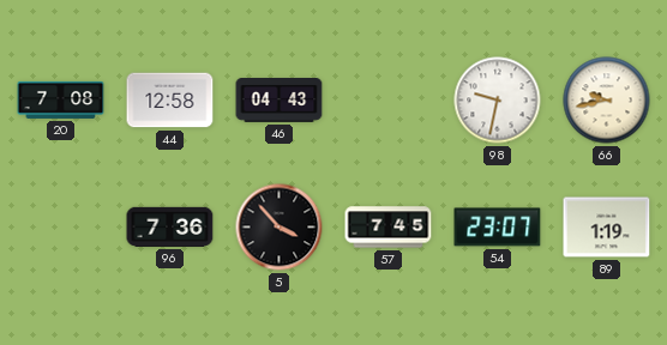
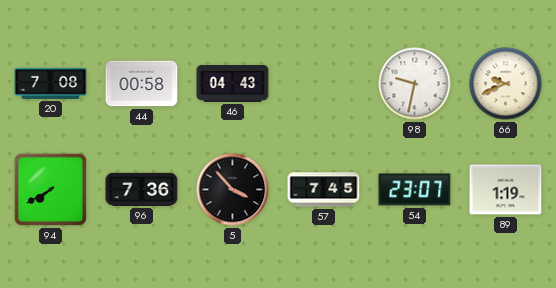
44: 12:58 -> 00:58
66: 9:43 -> 9:41
94: none -> 7:40
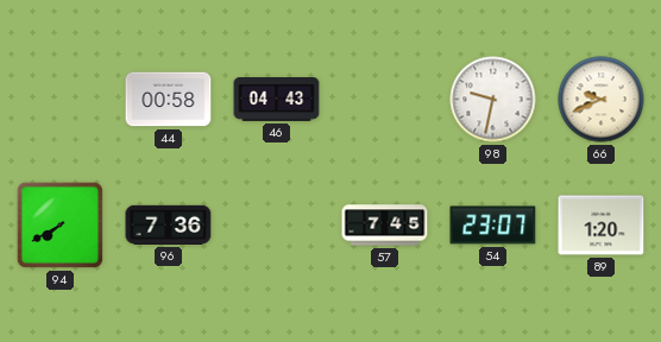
20: 7:08 -> none
5: 3:53 -> none
89: 1:19 -> 1:20
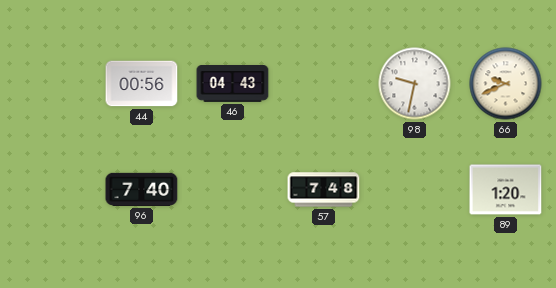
44: 00:58 -> 00:56
94: 7:40 -> none
96: 7:36 -> 7:40
57: 7:45 -> 7:48
54: 23:07 -> none
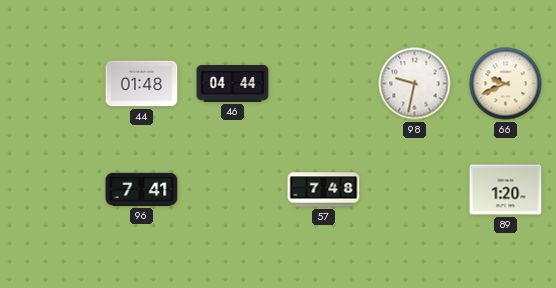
44: 00:56 -> 01:48
46: 04:43 -> 04:44
96: 7:40 -> 7:41
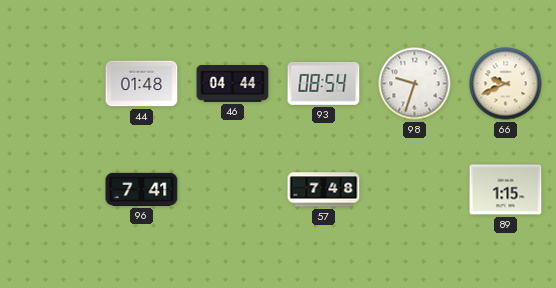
93: none -> 08:54
98: 9:32 -> 9:33
89: 1:20 -> 1:15
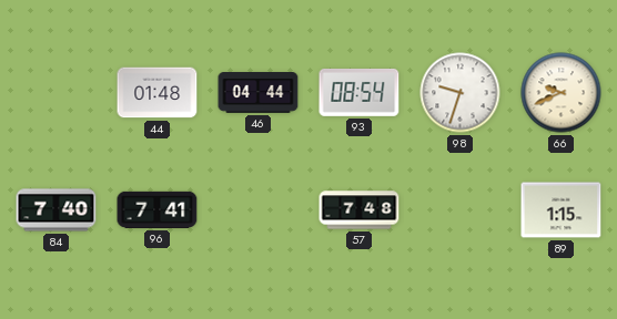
84: none -> 7:40
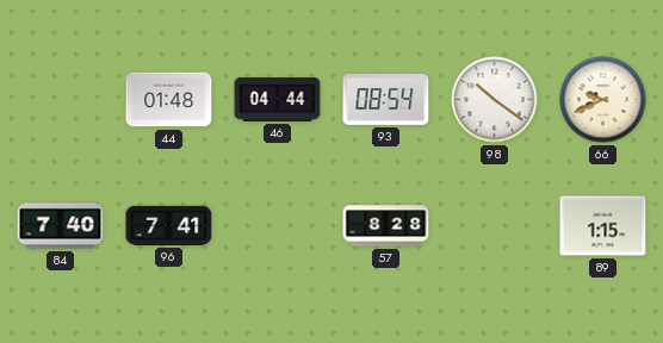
98: 9:33 -> 10:21
57: 7:48 -> 8:28
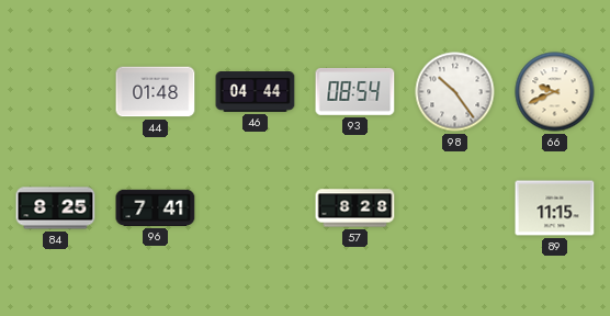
98: 10:21 -> 10:24
84: 7:40 -> 8:25
89: 1:15 -> 11:15
